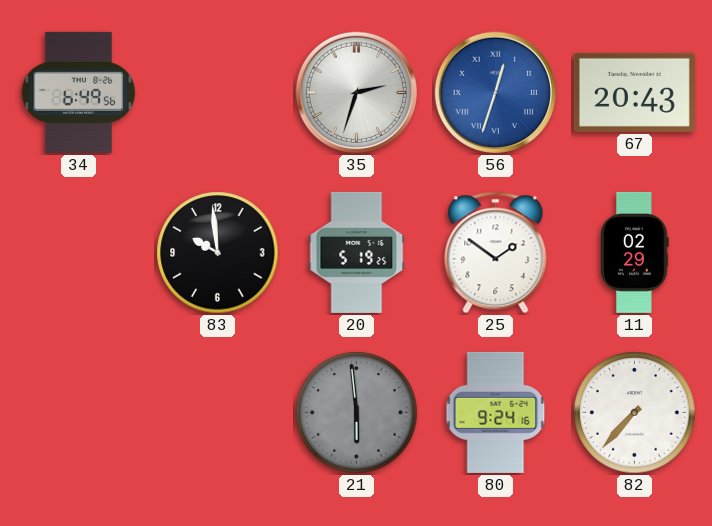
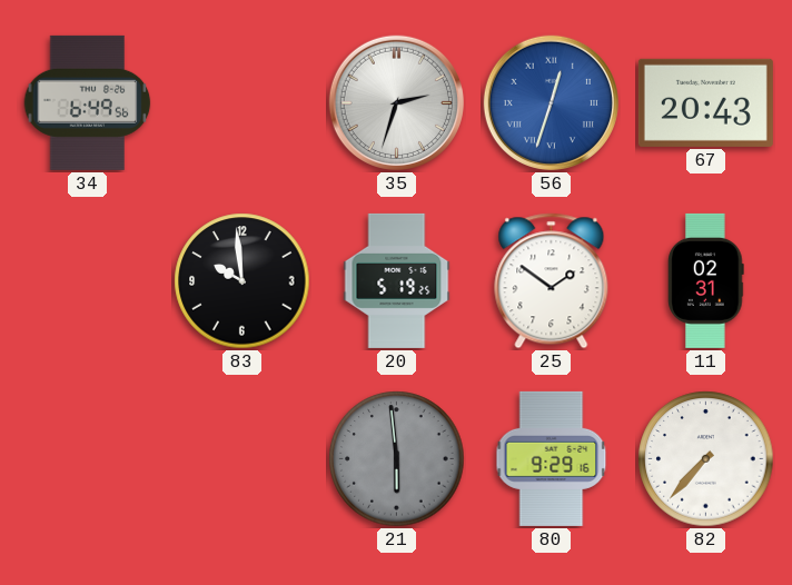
11: 02:29 -> 02:31
80: 9:24 -> 9:29
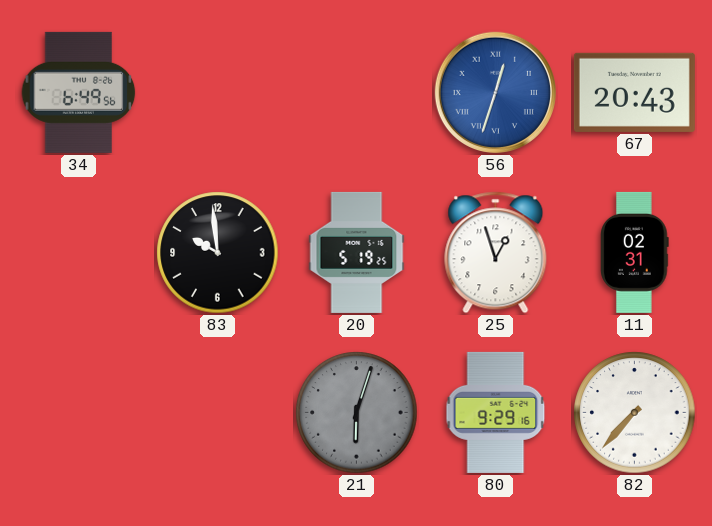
35: 2:33 -> none
25: 1:51 -> 12:57
21: 5:59 -> 6:03
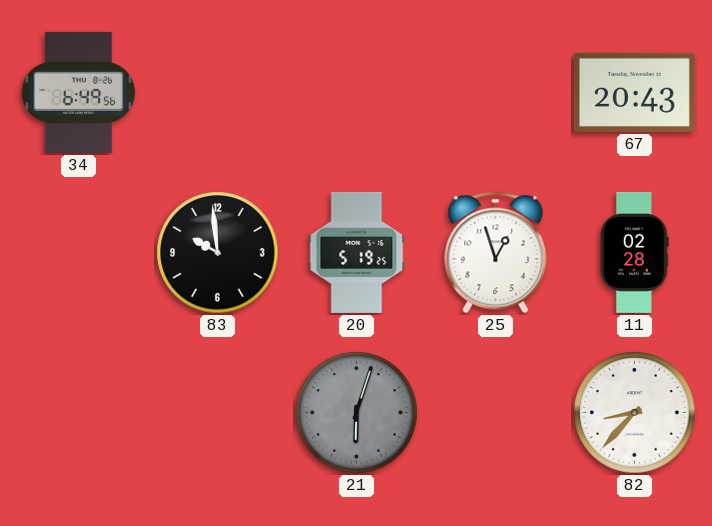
56: 12:33 -> none
11: 02:31 -> 02:28
80: 9:29 -> none
82: 7:37 -> 8:37
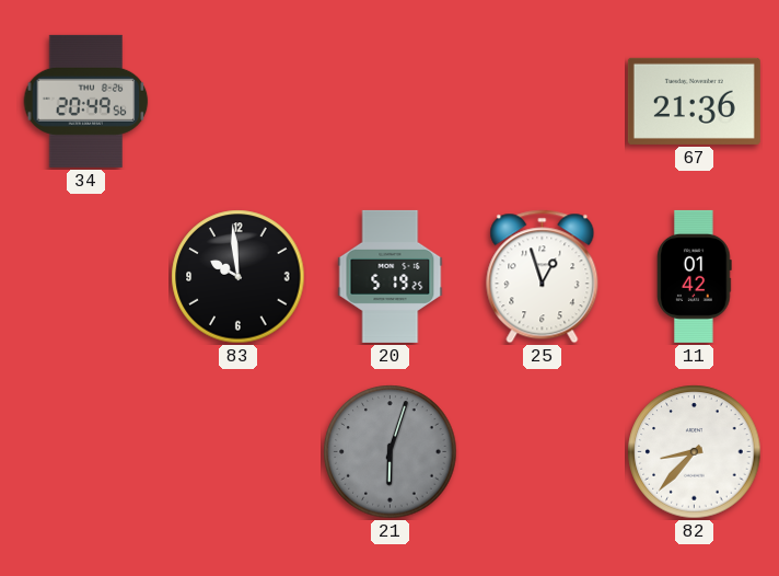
34: 6:49 -> 20:49
67: 20:43 -> 21:36
11: 02:28 -> 01:42
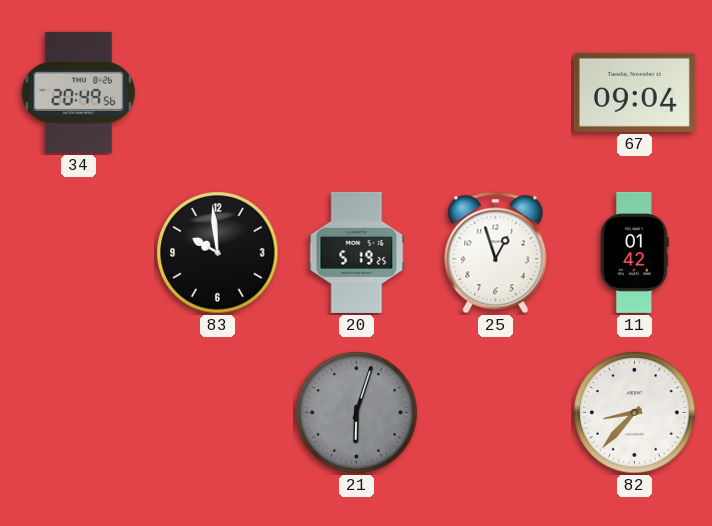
67: 21:36 -> 09:04
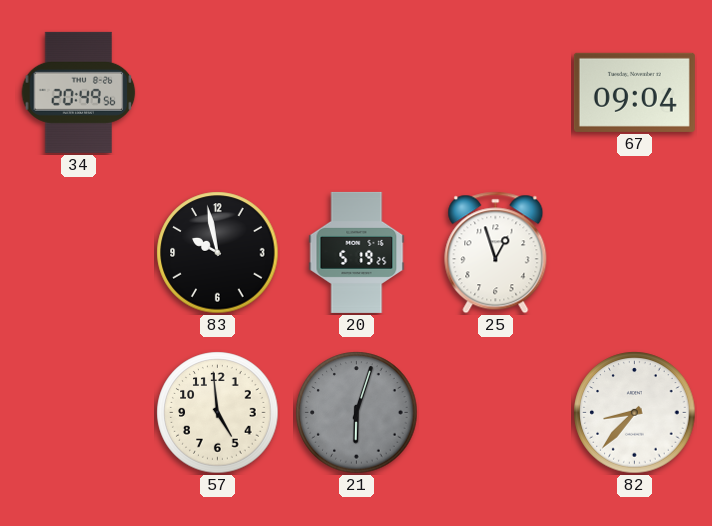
83: 9:59 -> 9:58
11: 01:42 -> none
57: none -> 4:59
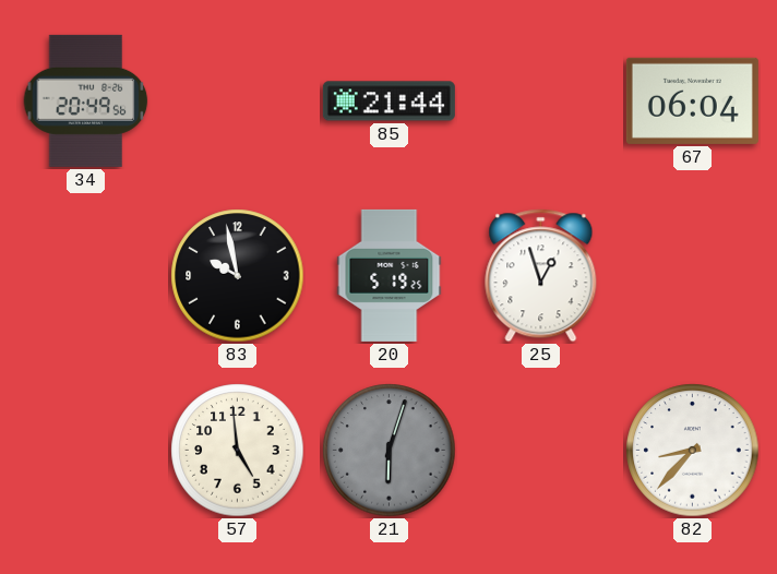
85: none -> 21:44
67: 09:04 -> 06:04
